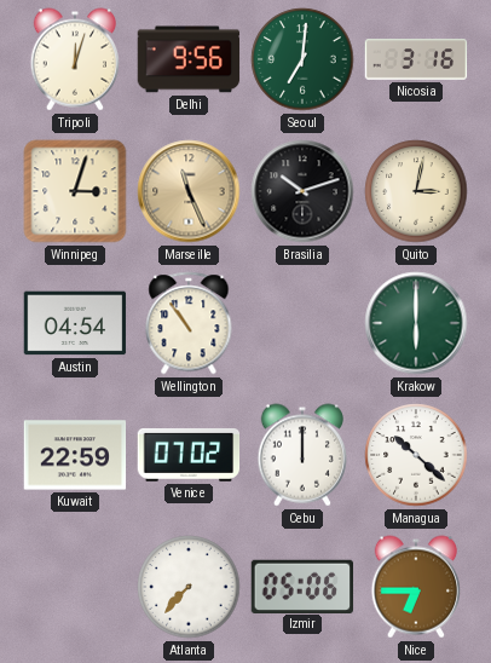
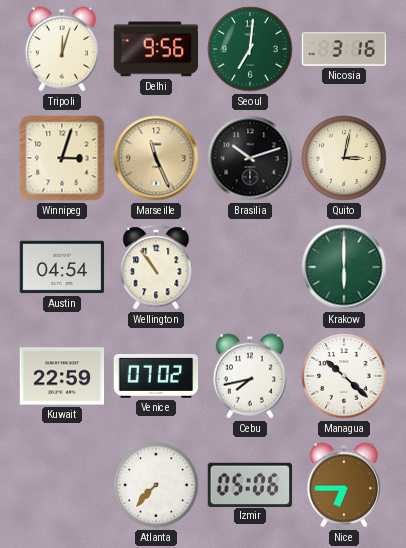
Cebu: 12:00 -> 7:43
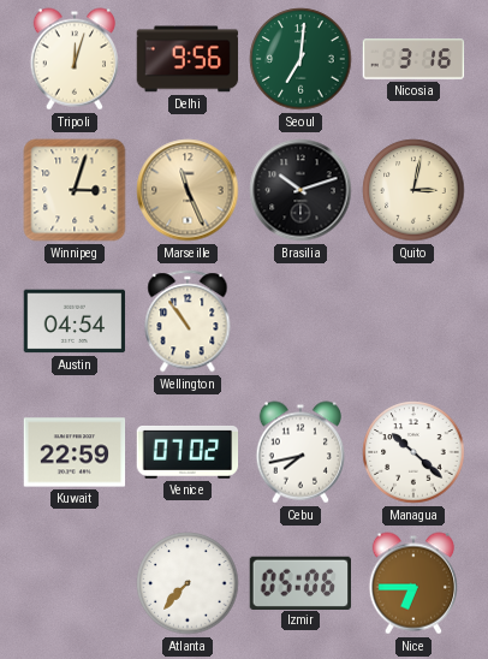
Krakow: 6:00 -> none
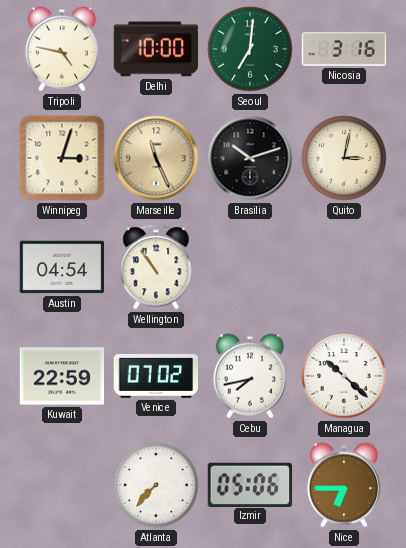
Tripoli: 12:03 -> 4:47
Delhi: 9:56 -> 10:00
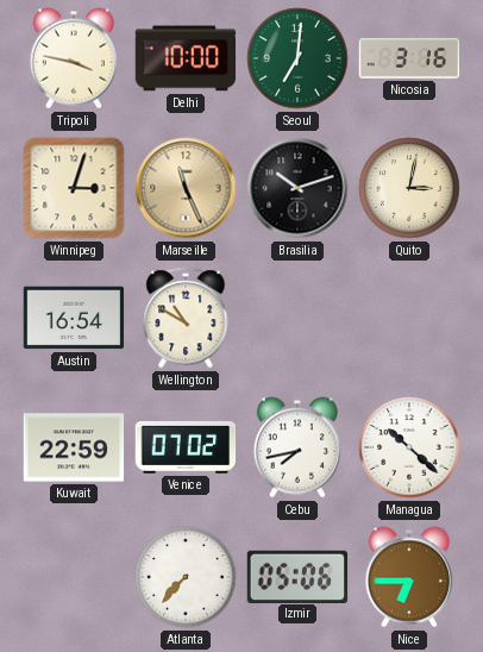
Tripoli: 4:47 -> 3:47
Austin: 04:54 -> 16:54
Wellington: 10:54 -> 10:50
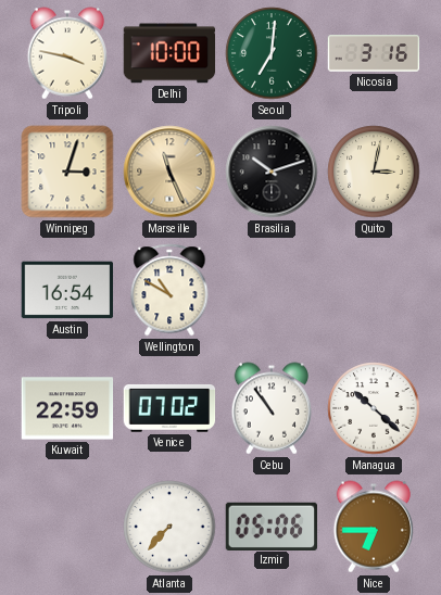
Cebu: 7:43 -> 10:54
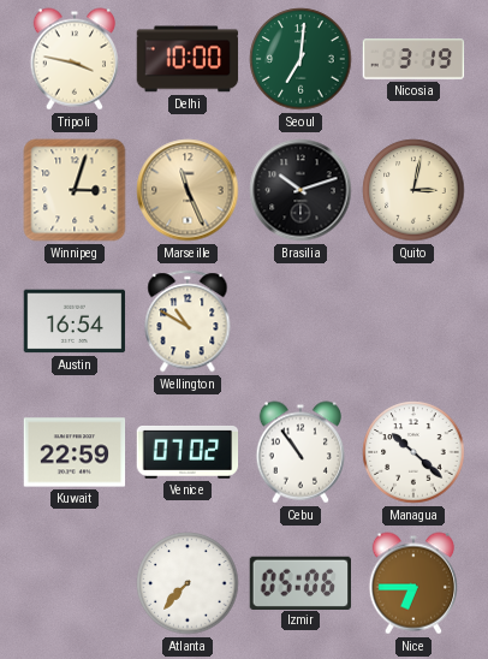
Nicosia: 3:16 -> 3:19
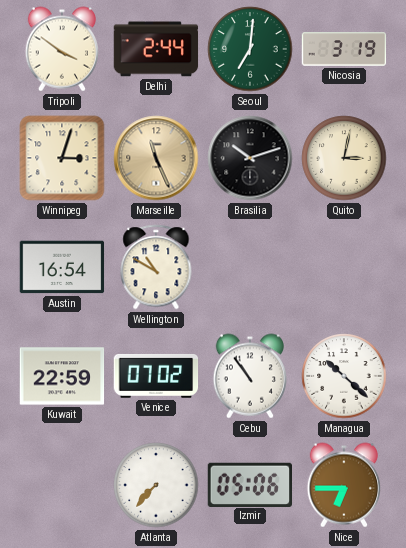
Tripoli: 3:47 -> 3:51
Delhi: 10:00 -> 2:44
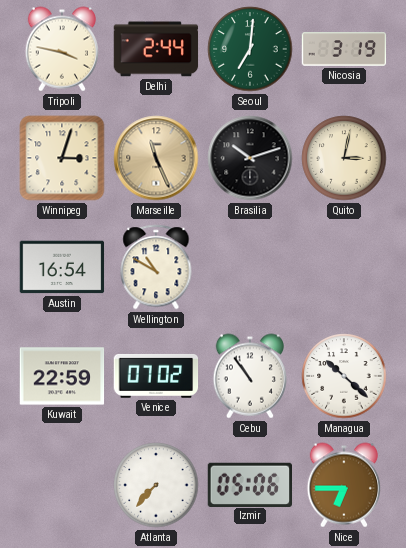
Tripoli: 3:51 -> 3:47
